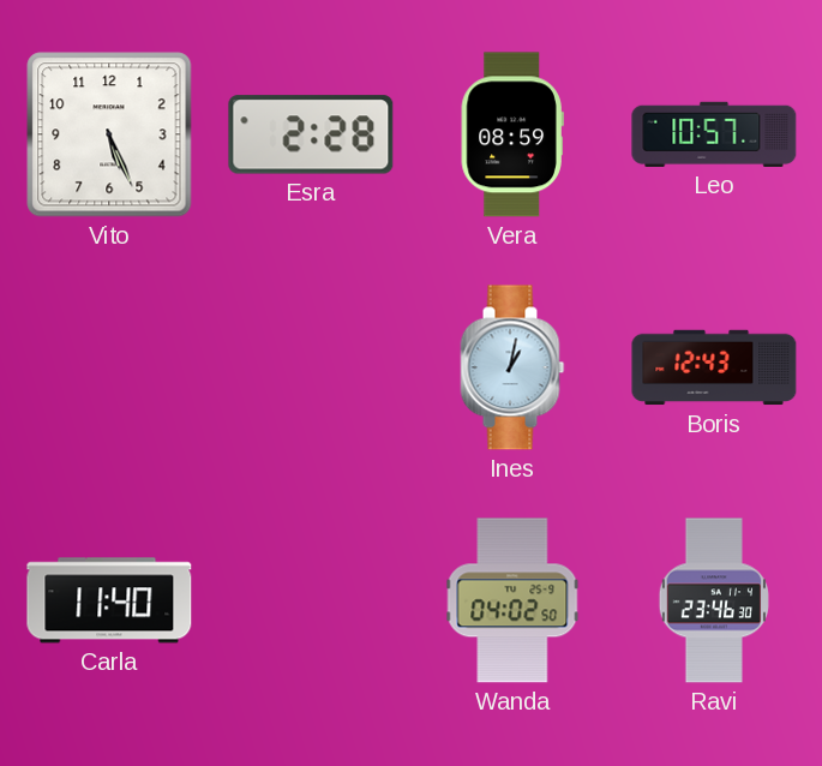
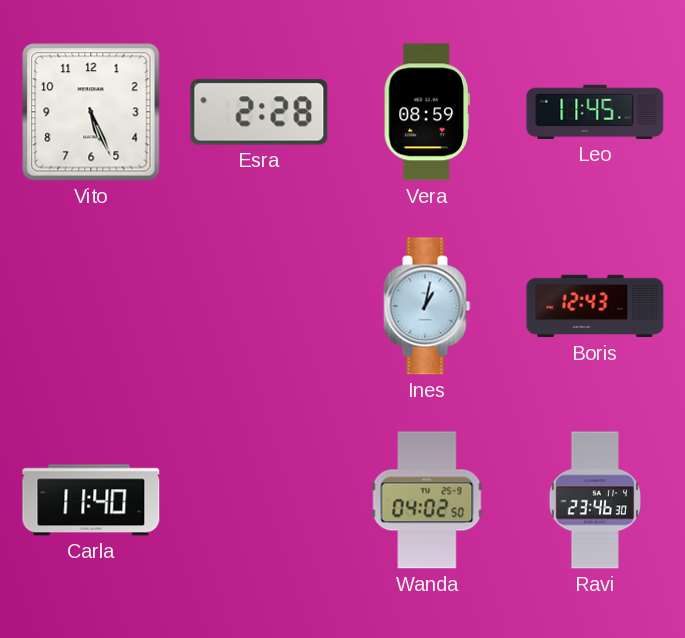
Leo: 10:57 -> 11:45
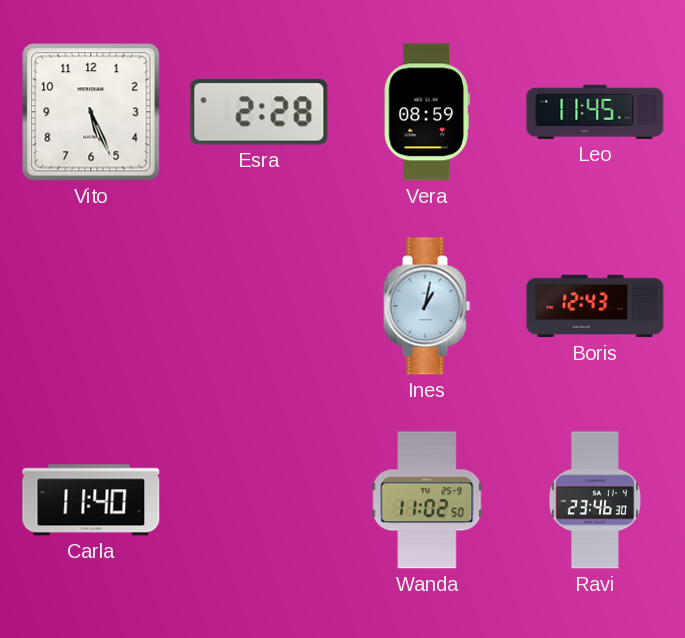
Wanda: 04:02 -> 11:02
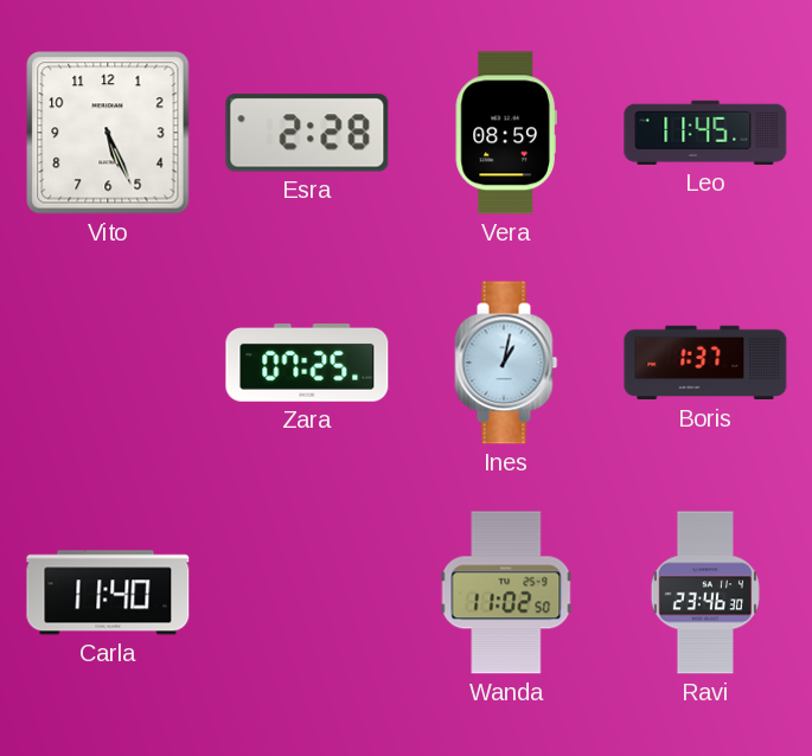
Zara: none -> 07:25
Boris: 12:43 -> 1:37
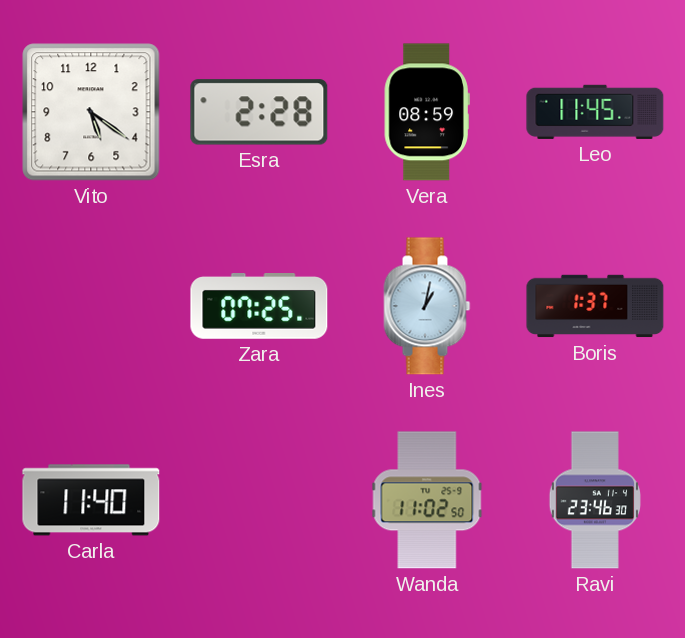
Vito: 5:26 -> 5:21
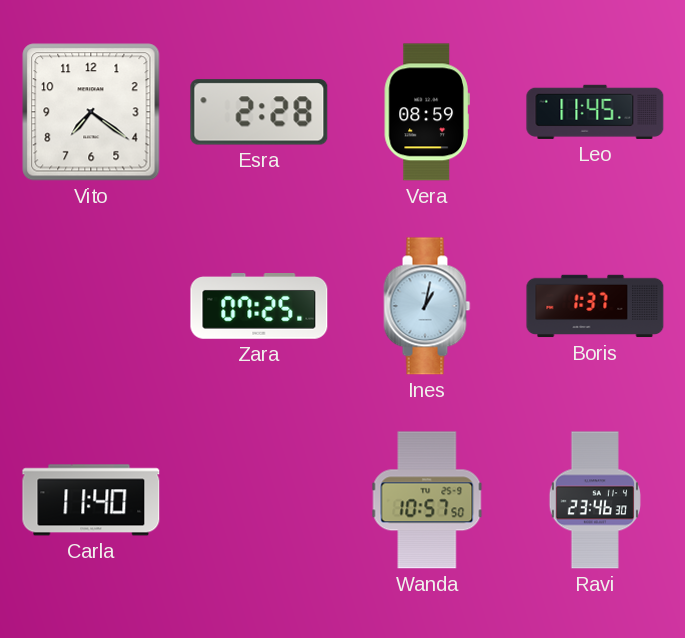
Vito: 5:21 -> 7:21
Wanda: 11:02 -> 10:57
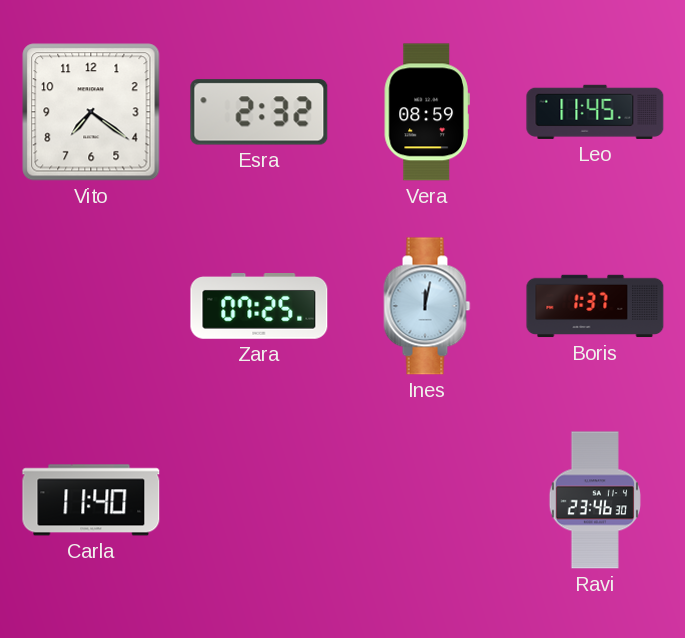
Esra: 2:28 -> 2:32
Ines: 1:02 -> 12:02
Wanda: 10:57 -> none
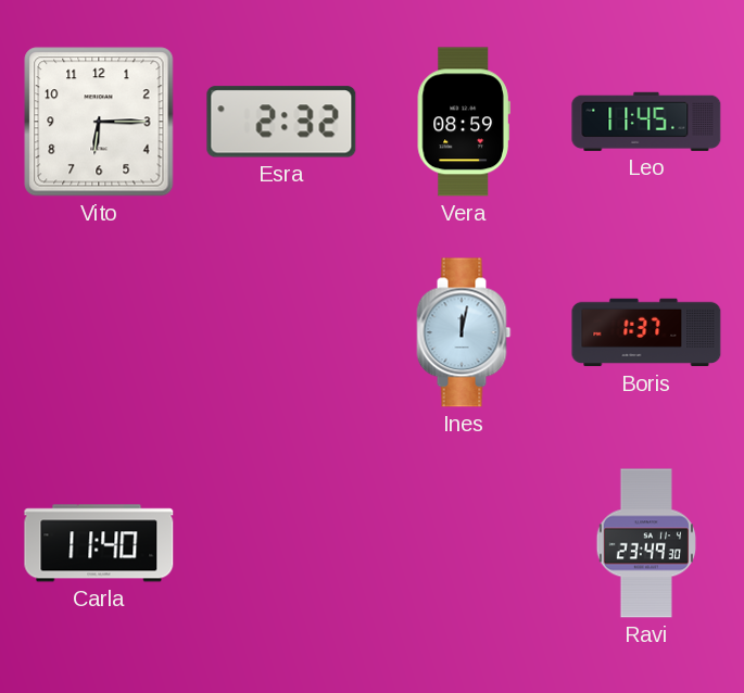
Vito: 7:21 -> 6:15
Zara: 07:25 -> none
Ravi: 23:46 -> 23:49
